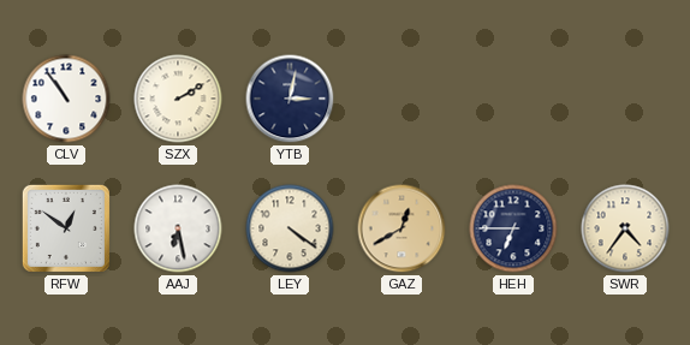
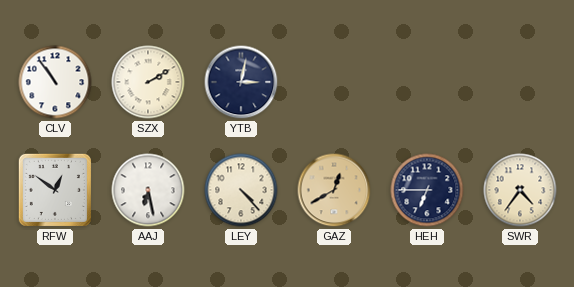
LEY: 4:21 -> 4:23
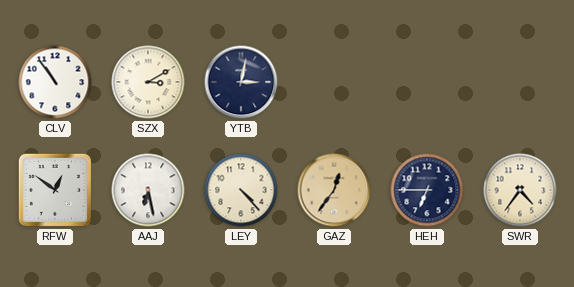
SZX: 2:10 -> 3:10
GAZ: 12:40 -> 12:36
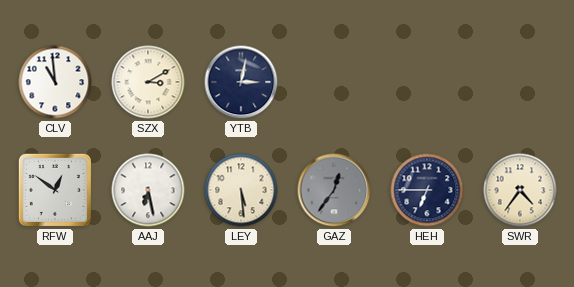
CLV: 10:54 -> 10:59
LEY: 4:23 -> 5:29
GAZ dial: champagne -> grey
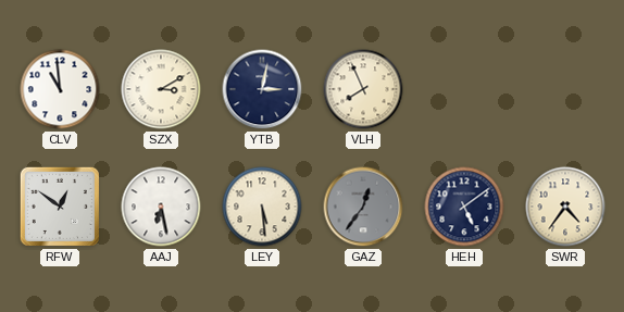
VLH: none -> 7:56
HEH: 6:45 -> 5:09
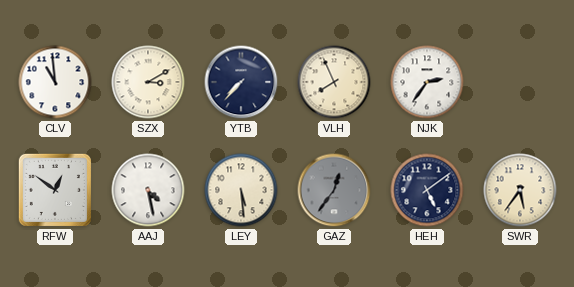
YTB: 3:02 -> 7:37
NJK: none -> 2:36
AAJ: 6:28 -> 4:28
SWR: 4:36 -> 5:36
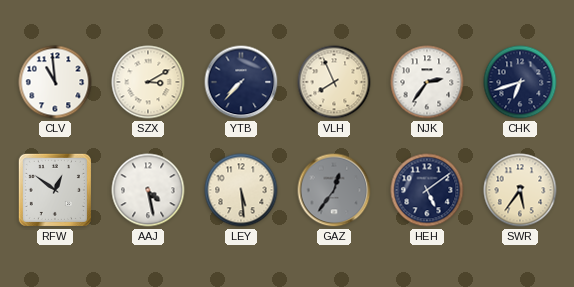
CHK: none -> 6:42
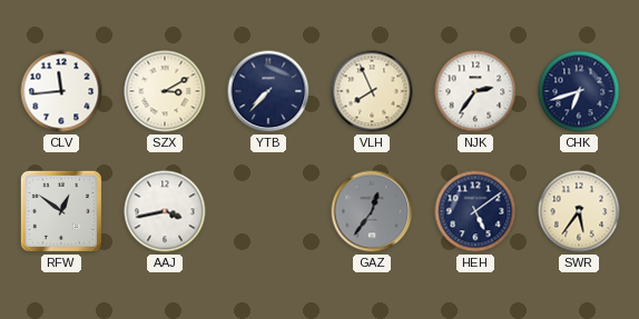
CLV: 10:59 -> 11:44
AAJ: 4:28 -> 3:43
LEY: 5:29 -> none
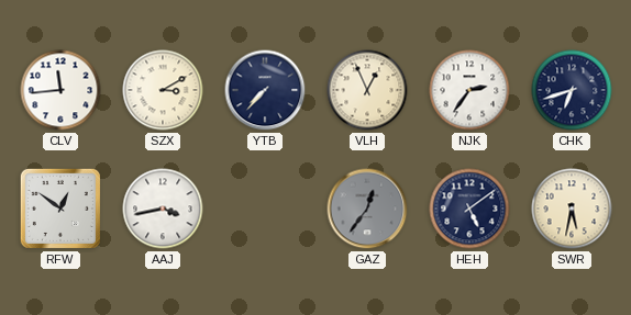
VLH: 7:56 -> 12:56
SWR: 5:36 -> 5:32
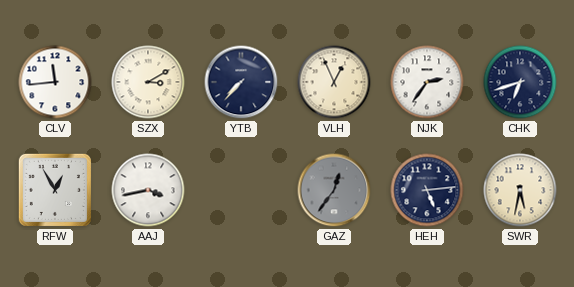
RFW: 12:51 -> 12:55
HEH: 5:09 -> 5:14
